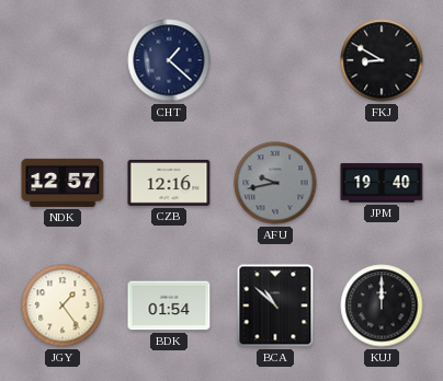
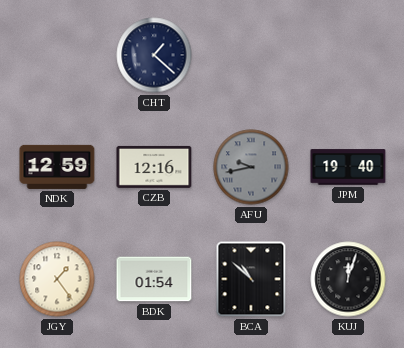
FKJ: 8:50 -> none
NDK: 12:57 -> 12:59
KUJ: 12:00 -> 12:03
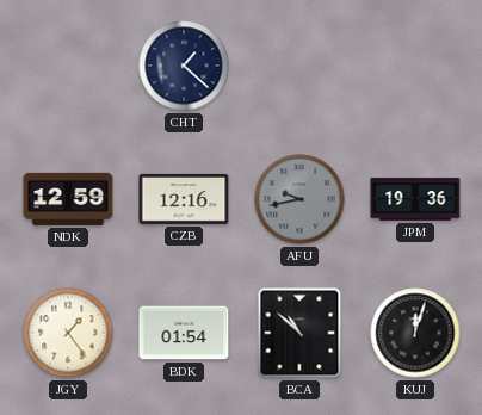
JPM: 19:40 -> 19:36
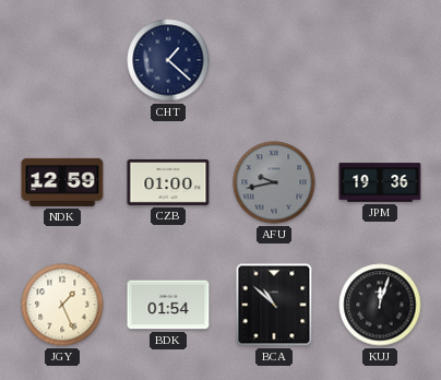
CZB: 12:16 -> 01:00
JGY: 1:24 -> 1:26
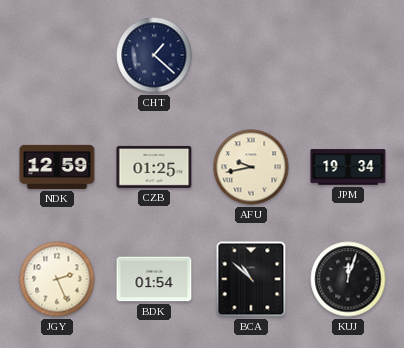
CZB: 01:00 -> 01:25
AFU dial: grey -> cream
JPM: 19:36 -> 19:34
JGY: 1:26 -> 2:26
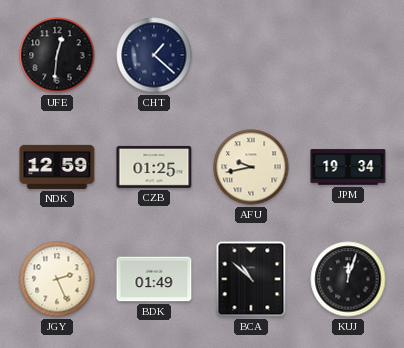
UFE: none -> 12:31
BDK: 01:54 -> 01:49
